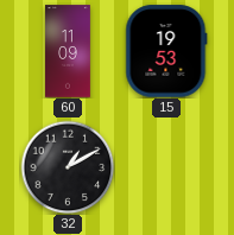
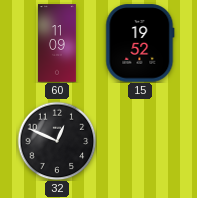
15: 19:53 -> 19:52
32: 1:10 -> 12:49
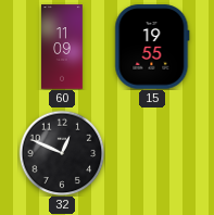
15: 19:52 -> 19:55
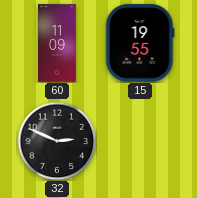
32: 12:49 -> 2:49
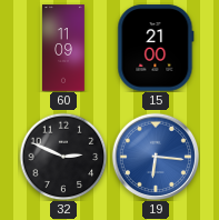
15: 19:55 -> 21:00
19: none -> 6:16
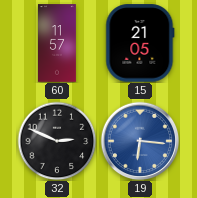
60: 11:09 -> 11:57
15: 21:00 -> 21:05
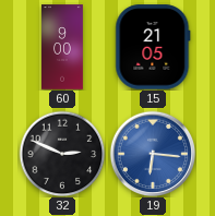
60: 11:57 -> 9:00
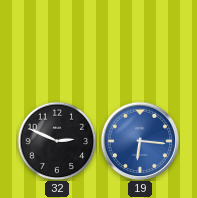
60: 9:00 -> none
15: 21:05 -> none
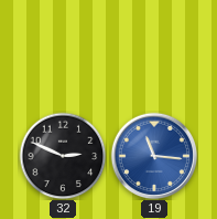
19: 6:16 -> 11:16
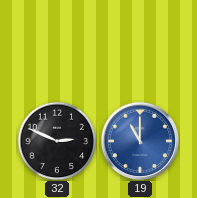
19: 11:16 -> 11:00
